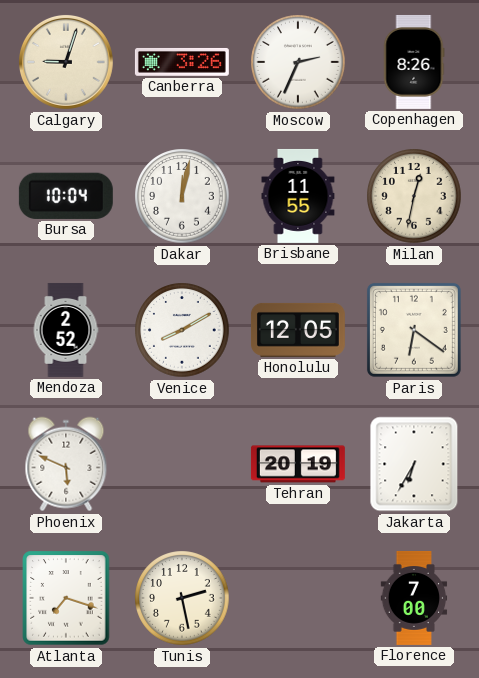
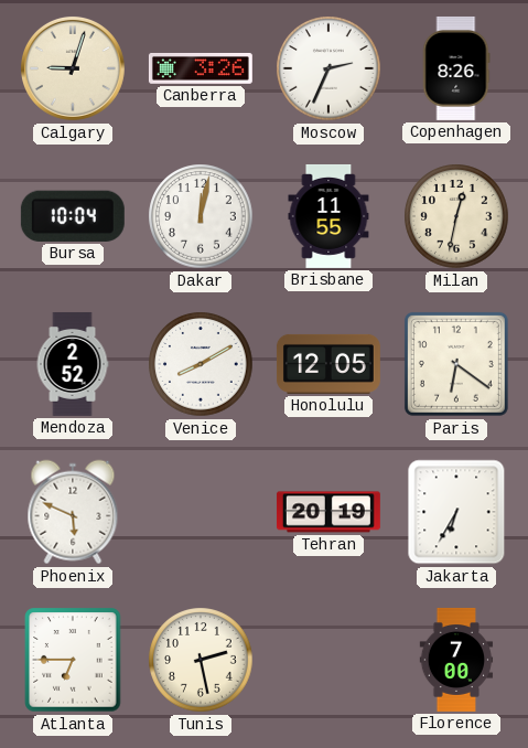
Atlanta: 7:18 -> 6:45
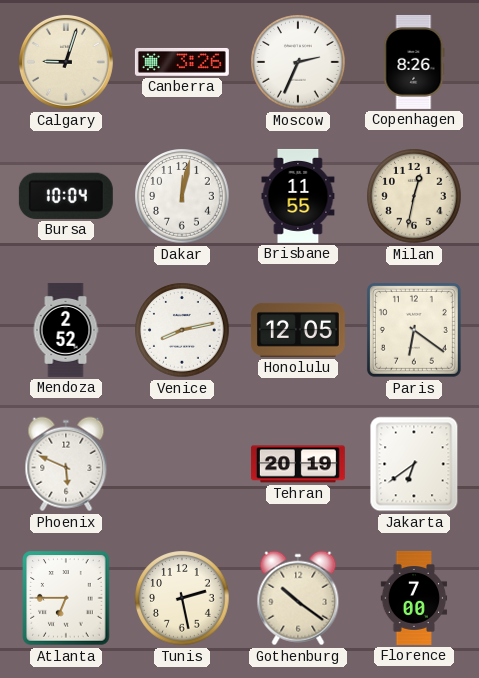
Venice: 8:10 -> 8:13
Jakarta: 6:35 -> 6:39
Gothenburg: none -> 10:21
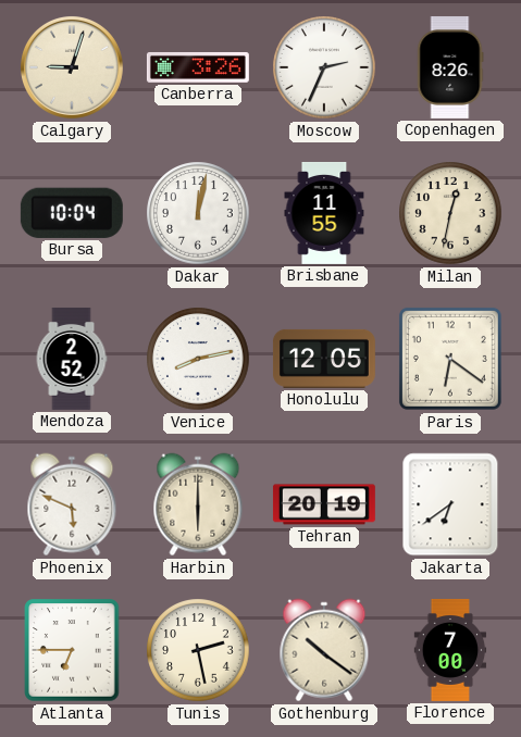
Harbin: none -> 6:00
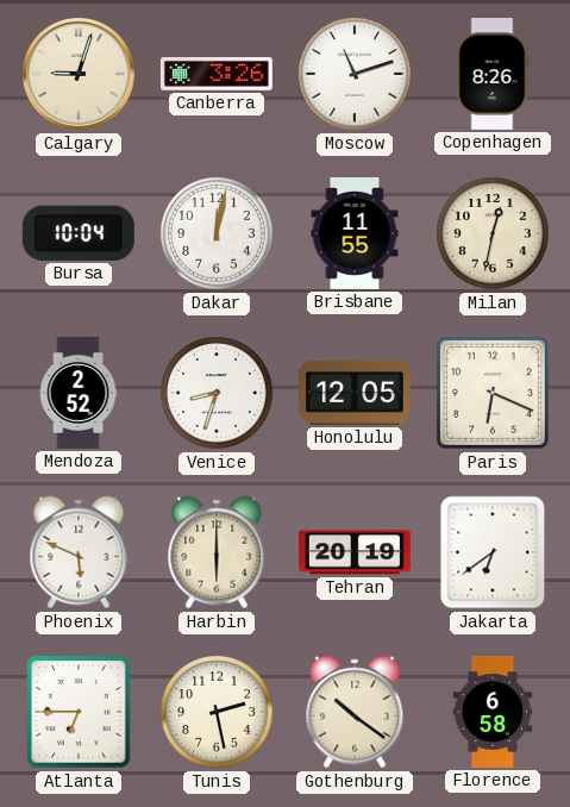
Moscow: 2:34 -> 11:12
Venice: 8:13 -> 8:33
Paris: 6:21 -> 6:19
Florence: 7:00 -> 6:58
